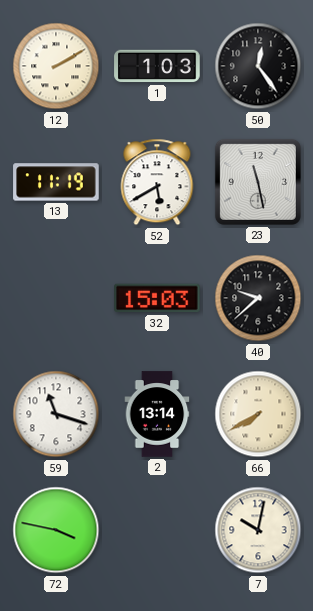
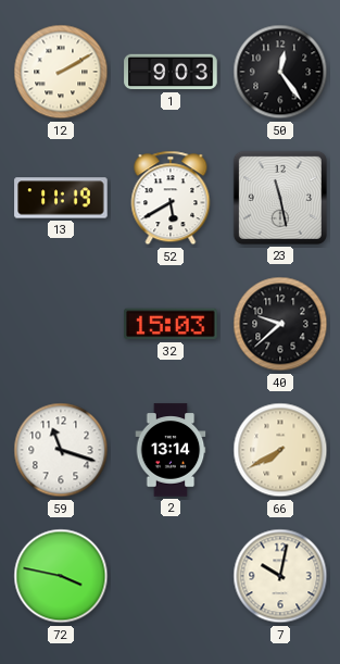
1: 1:03 -> 9:03
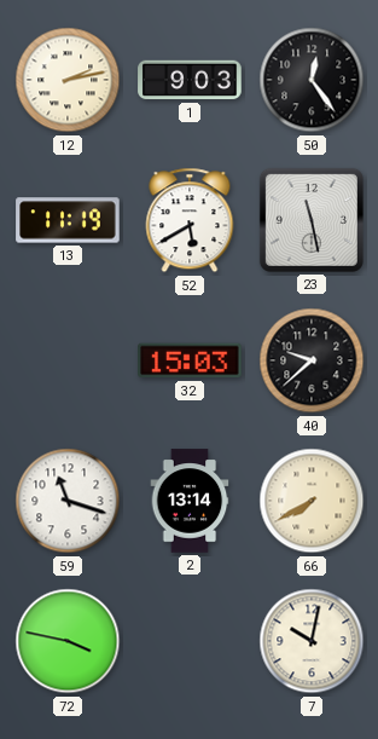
12: 2:10 -> 2:13
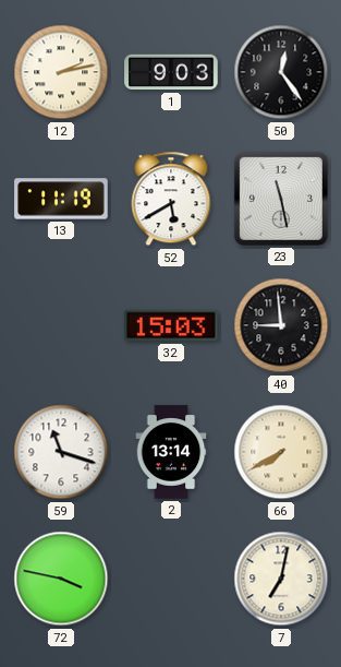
40: 9:38 -> 8:59
7: 10:02 -> 7:02
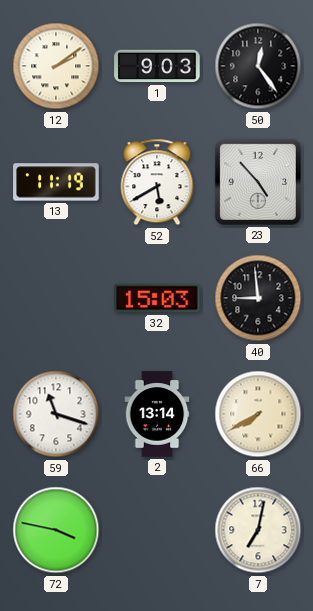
12: 2:13 -> 2:09
23: 11:28 -> 4:53
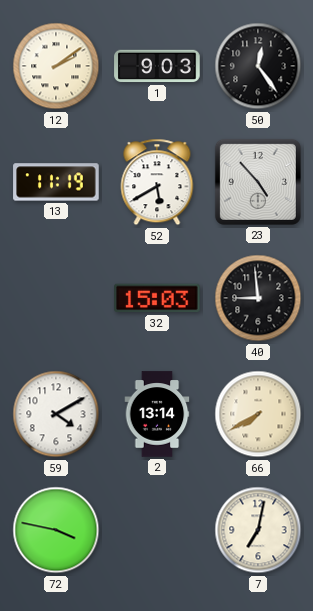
59: 11:18 -> 4:10
